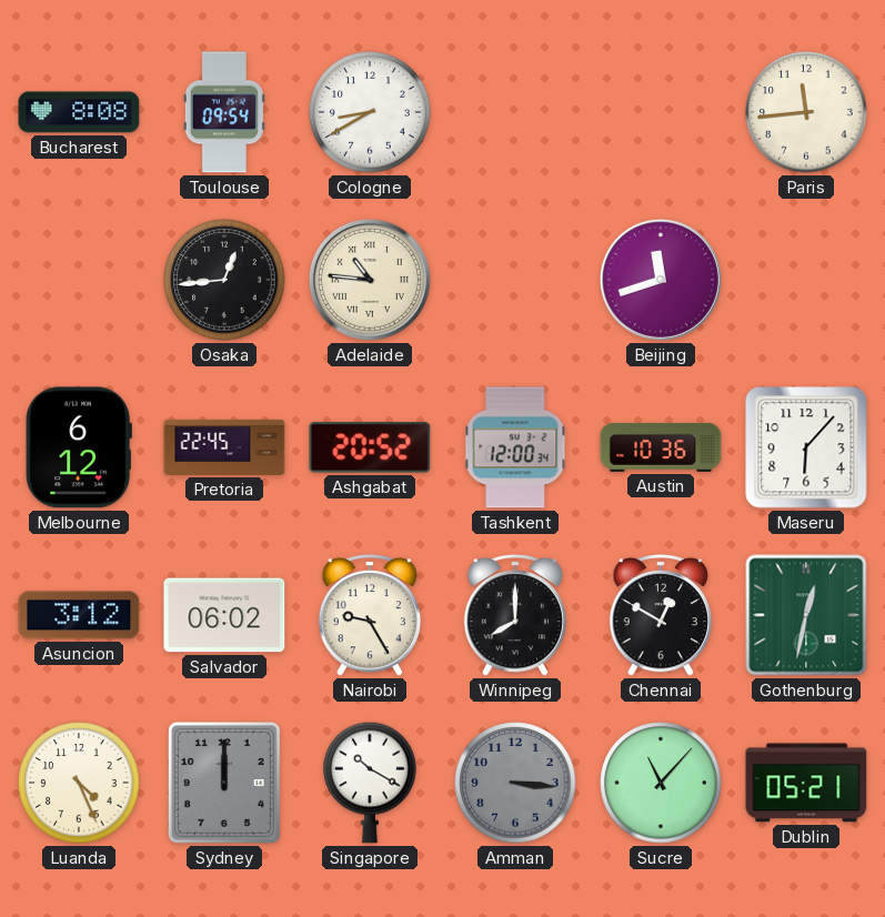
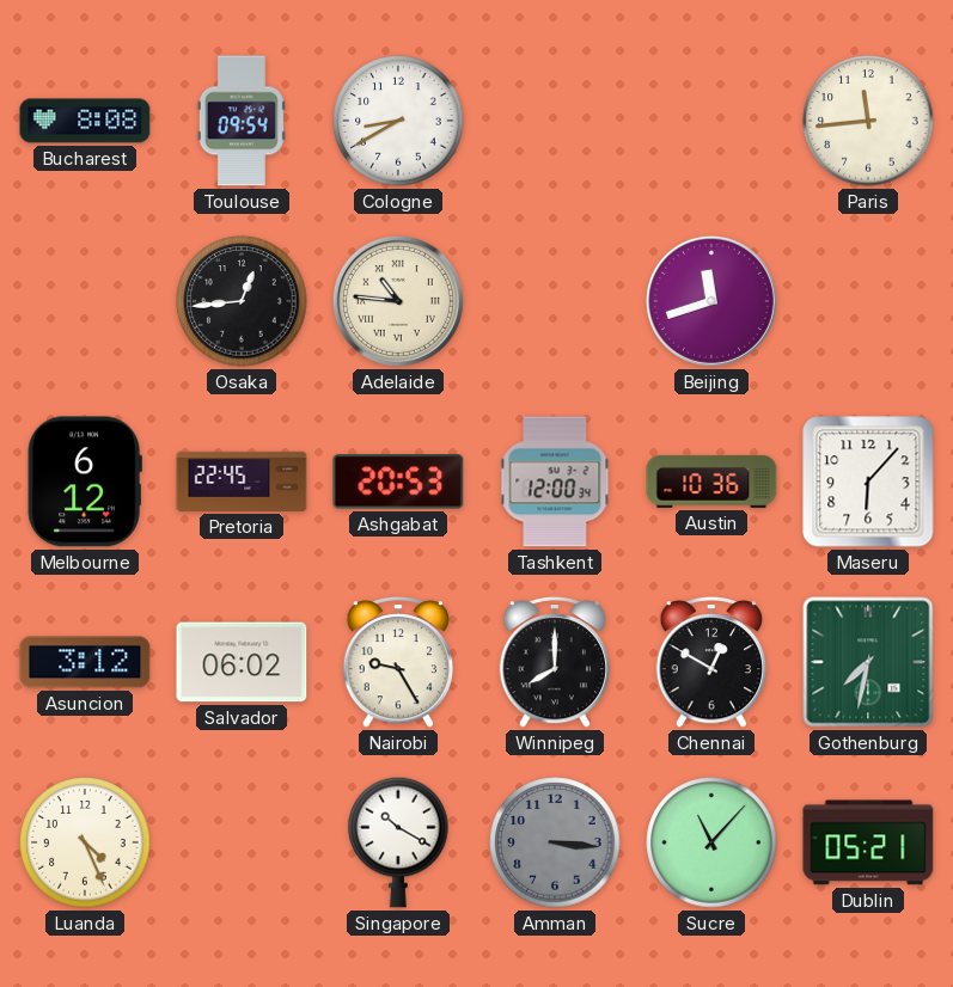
Ashgabat: 20:52 -> 20:53
Gothenburg: 12:32 -> 7:32
Sydney: 12:00 -> none
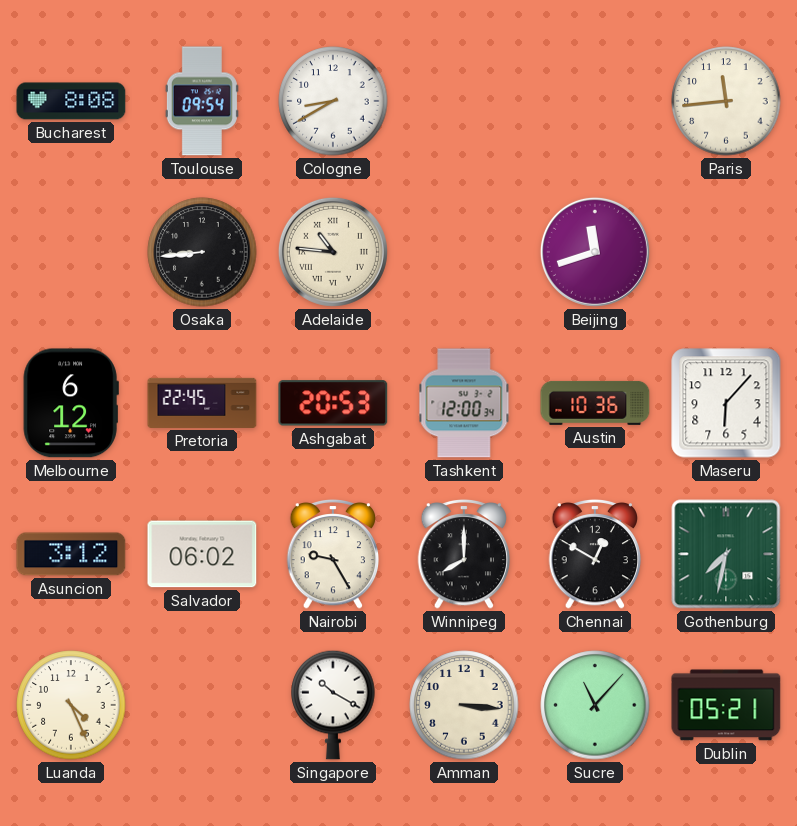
Osaka: 12:44 -> 8:44
Amman dial: grey -> cream
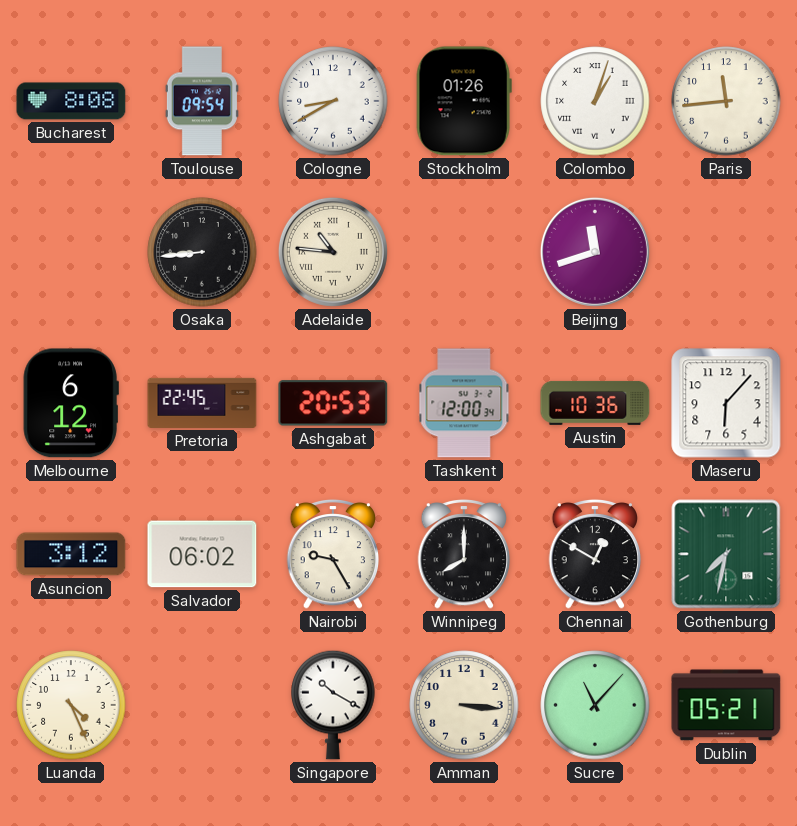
Stockholm: none -> 01:26
Colombo: none -> 1:03
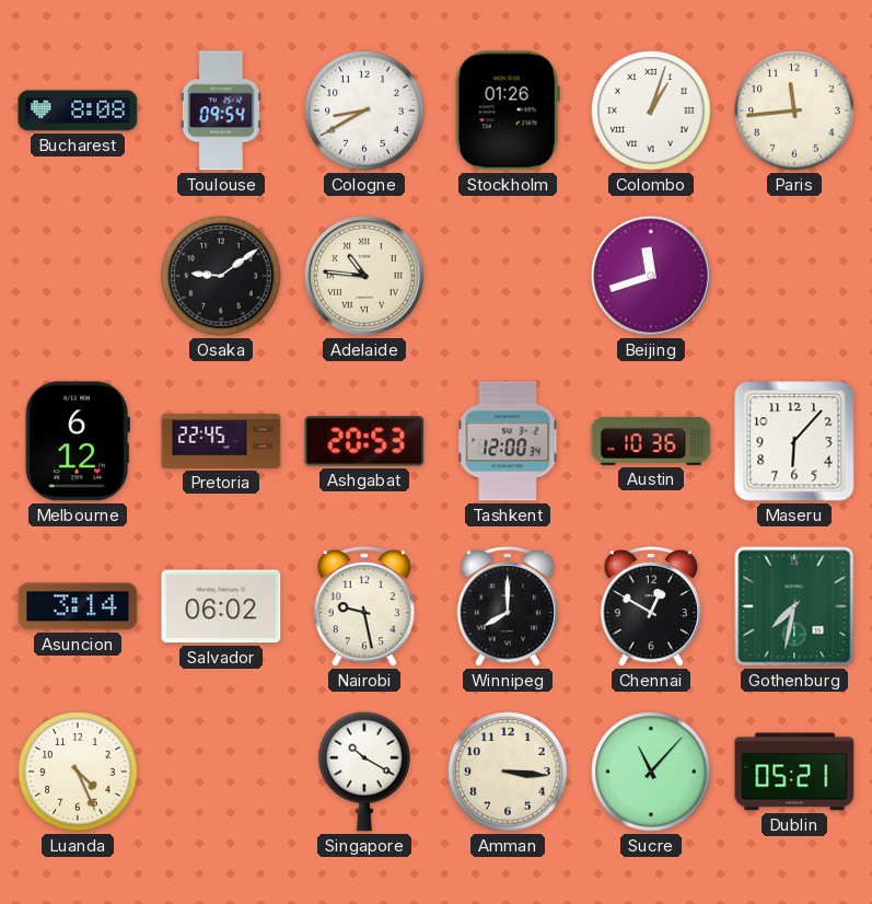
Osaka: 8:44 -> 9:09
Asuncion: 3:12 -> 3:14
Nairobi: 9:25 -> 9:28
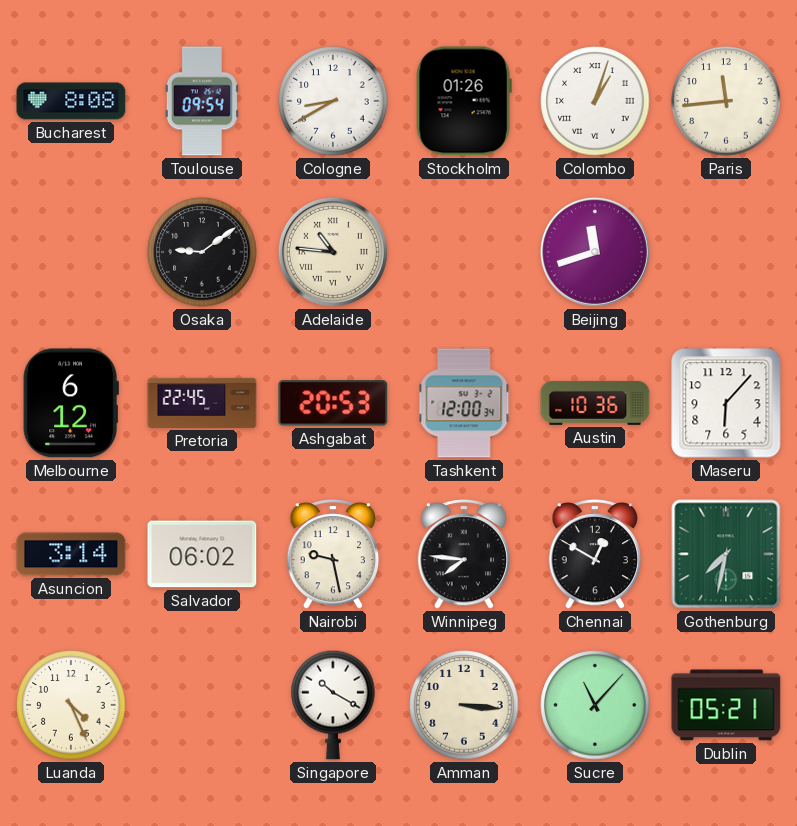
Winnipeg: 8:00 -> 7:46
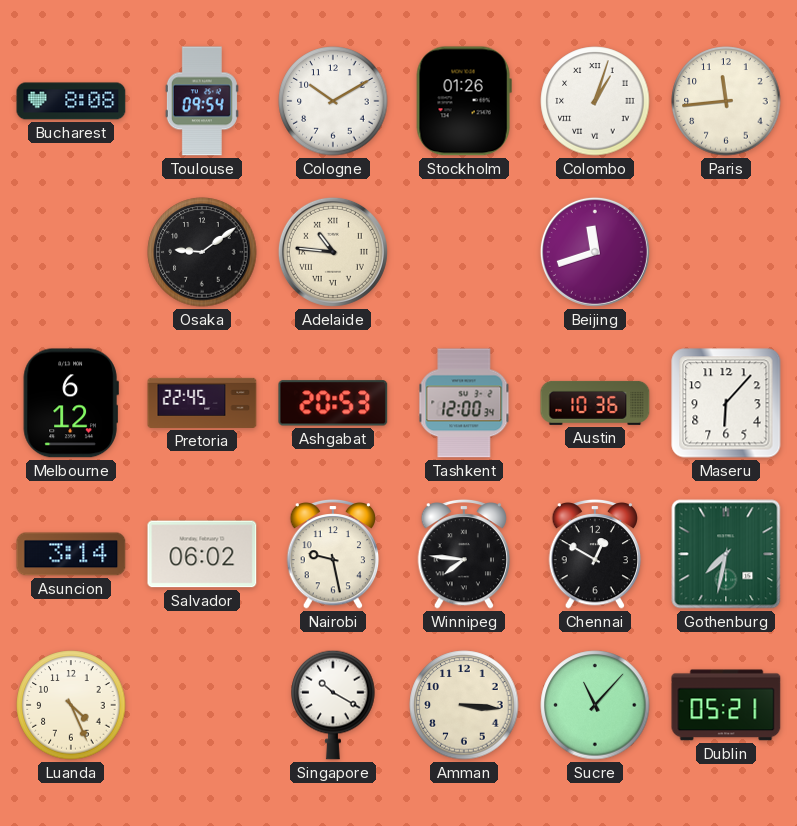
Cologne: 8:40 -> 10:10
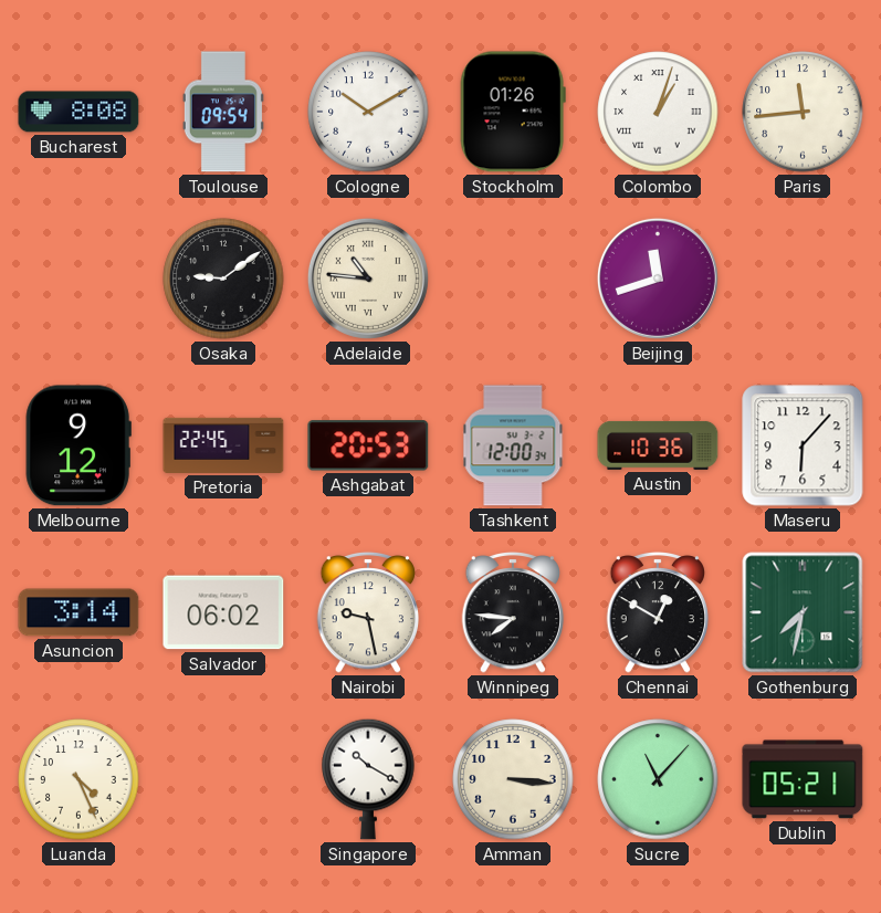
Melbourne: 6:12 -> 9:12
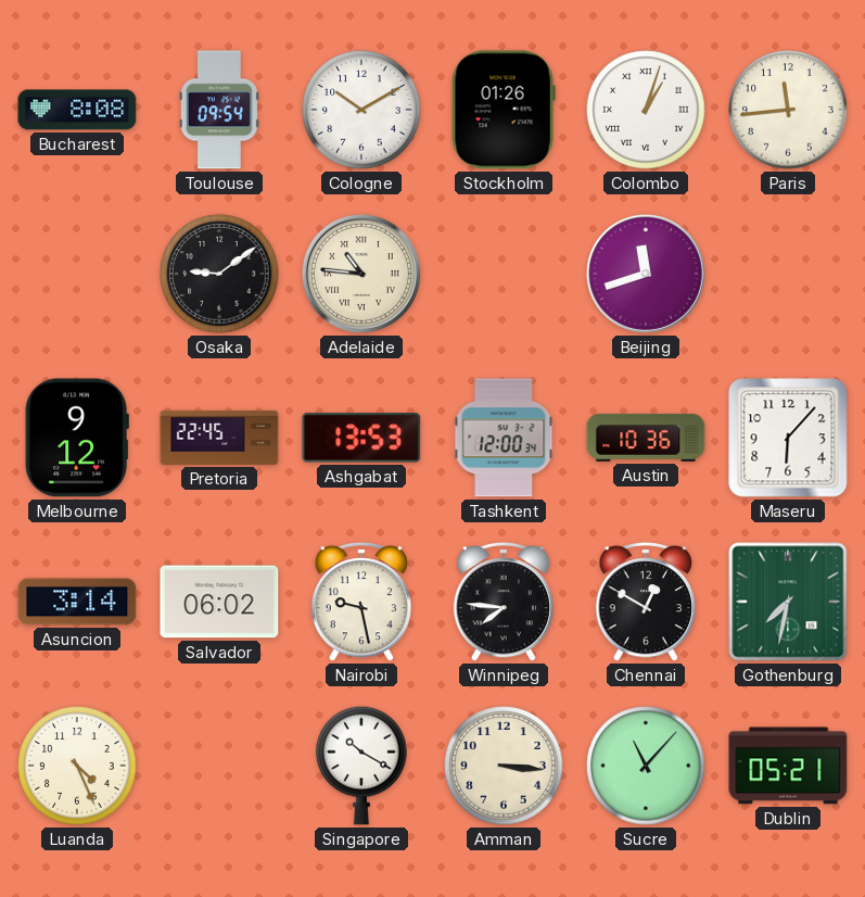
Ashgabat: 20:53 -> 13:53
